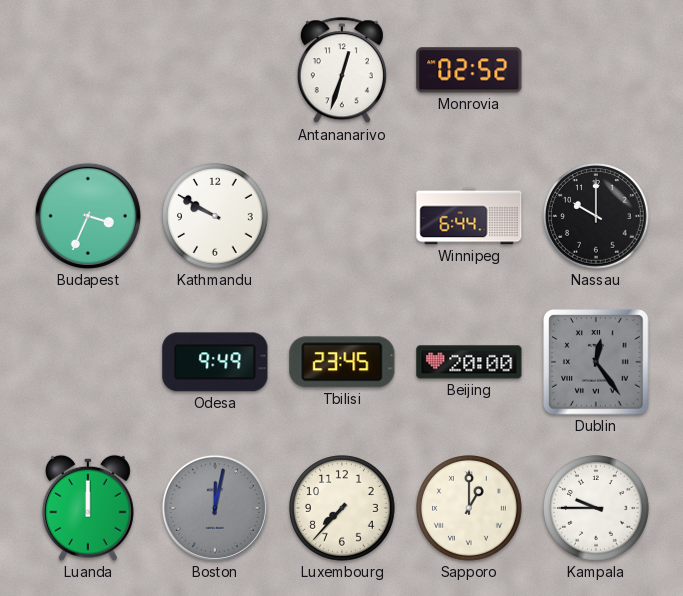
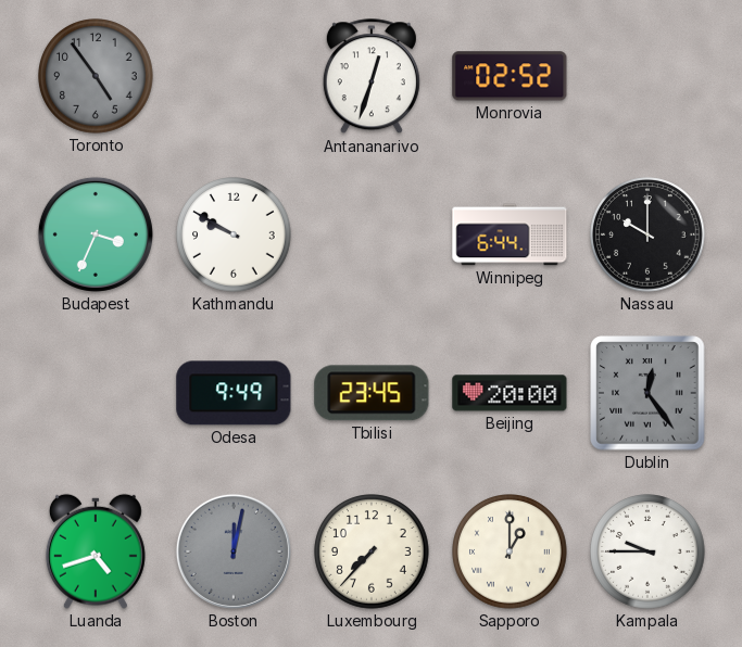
Toronto: none -> 4:54
Luanda: 12:00 -> 4:42
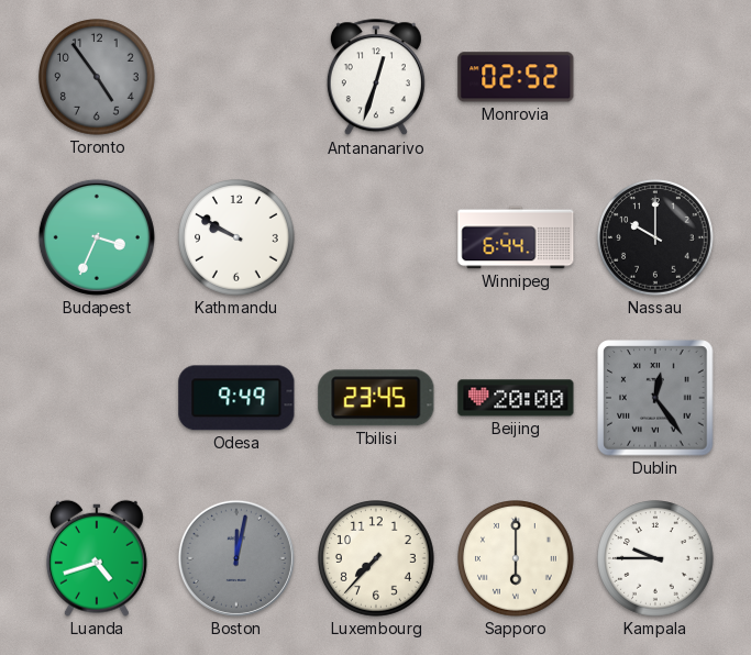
Sapporo: 1:00 -> 6:00
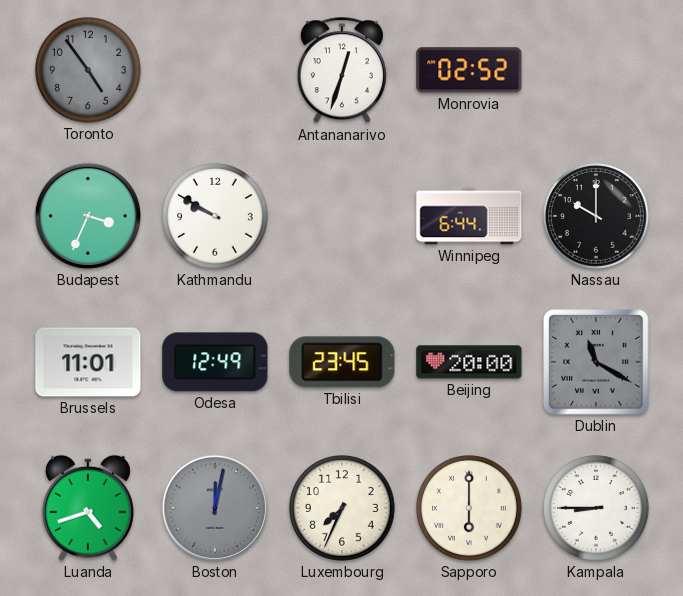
Brussels: none -> 11:01
Odesa: 9:49 -> 12:49
Dublin: 12:24 -> 11:20
Luxembourg: 7:37 -> 7:34
Kampala: 9:45 -> 8:45
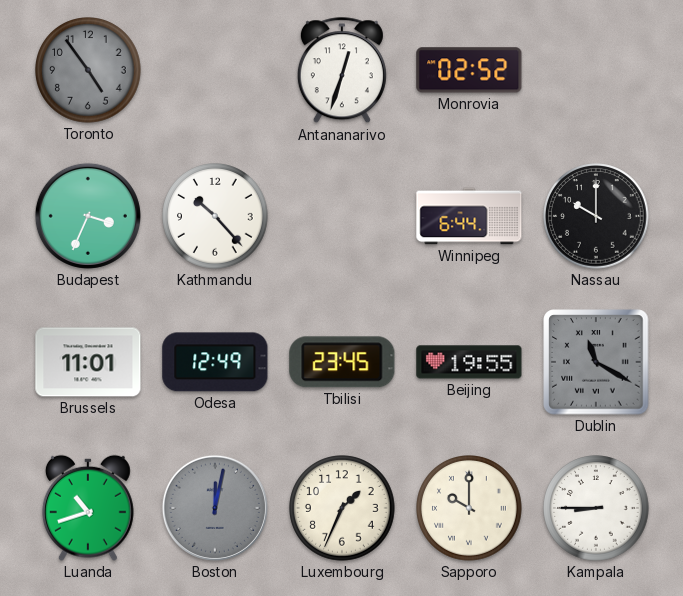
Kathmandu: 9:50 -> 10:23
Beijing: 20:00 -> 19:55
Luanda: 4:42 -> 10:42
Luxembourg: 7:34 -> 1:34
Sapporo: 6:00 -> 10:00
